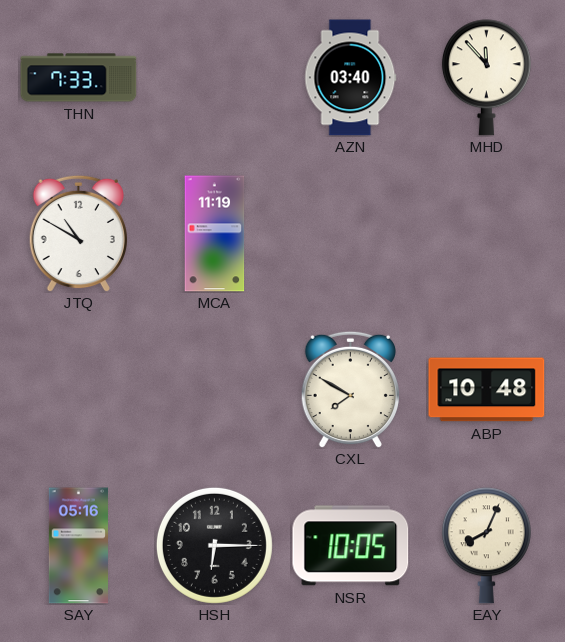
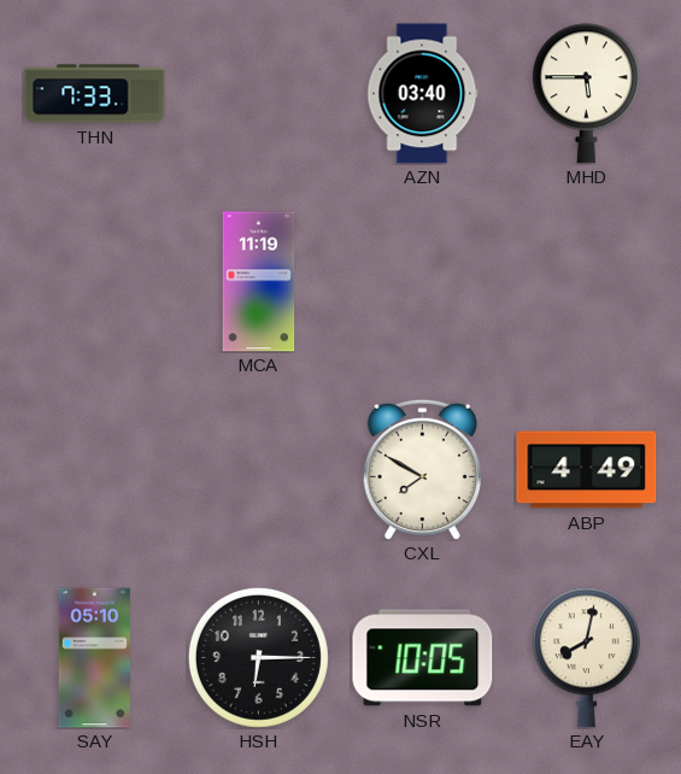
MHD: 11:53 -> 5:45
JTQ: 10:50 -> none
ABP: 10:48 -> 4:49
SAY: 05:16 -> 05:10
EAY: 8:04 -> 8:02
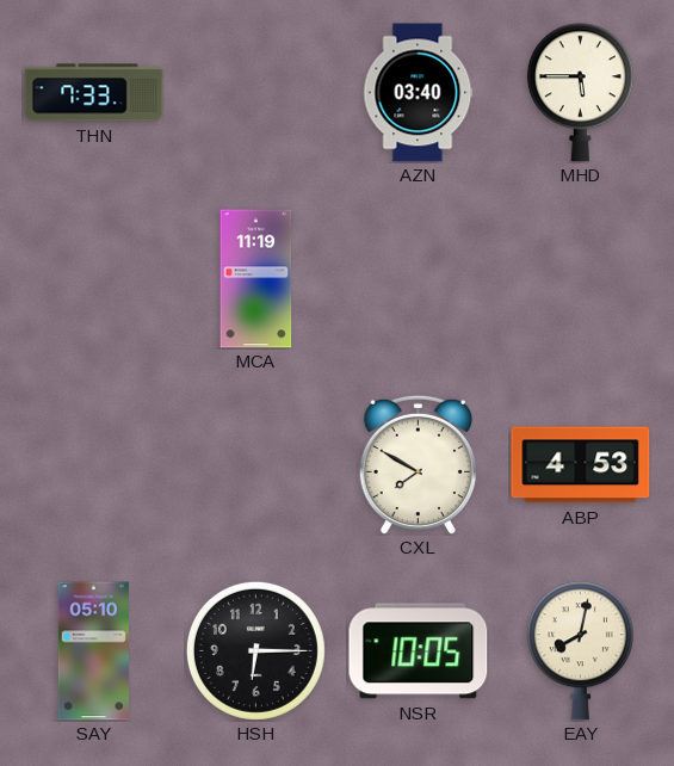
ABP: 4:49 -> 4:53
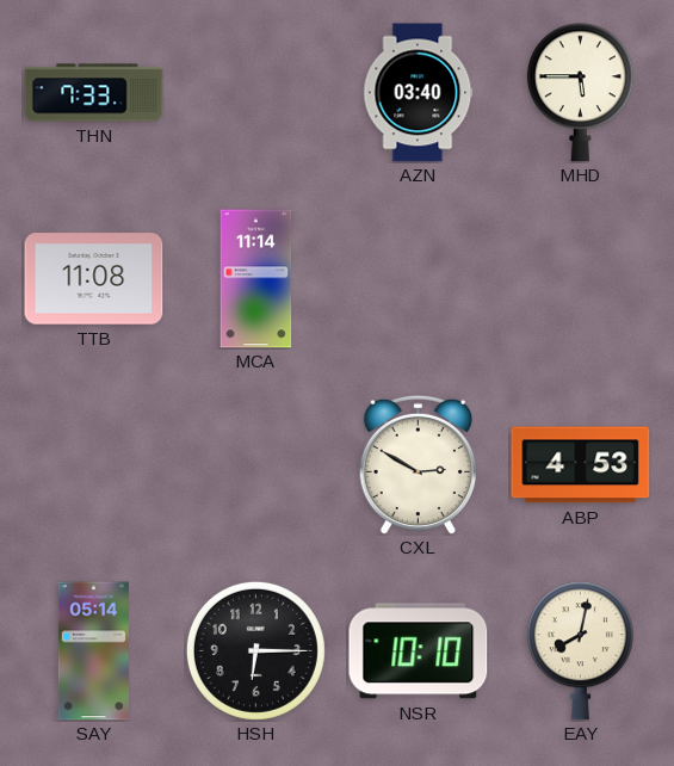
TTB: none -> 11:08
MCA: 11:19 -> 11:14
CXL: 7:50 -> 2:50
SAY: 05:10 -> 05:14
NSR: 10:05 -> 10:10
